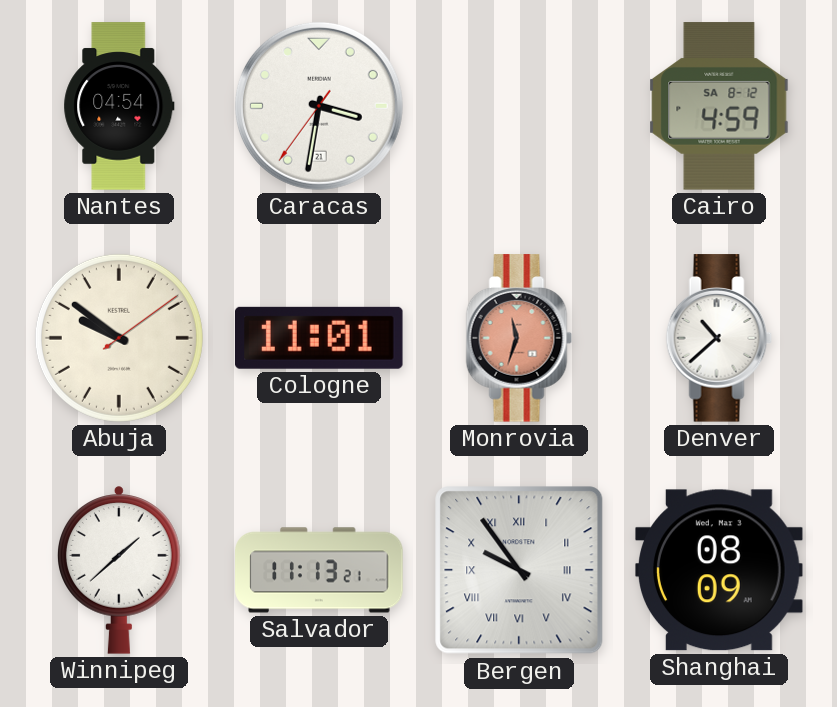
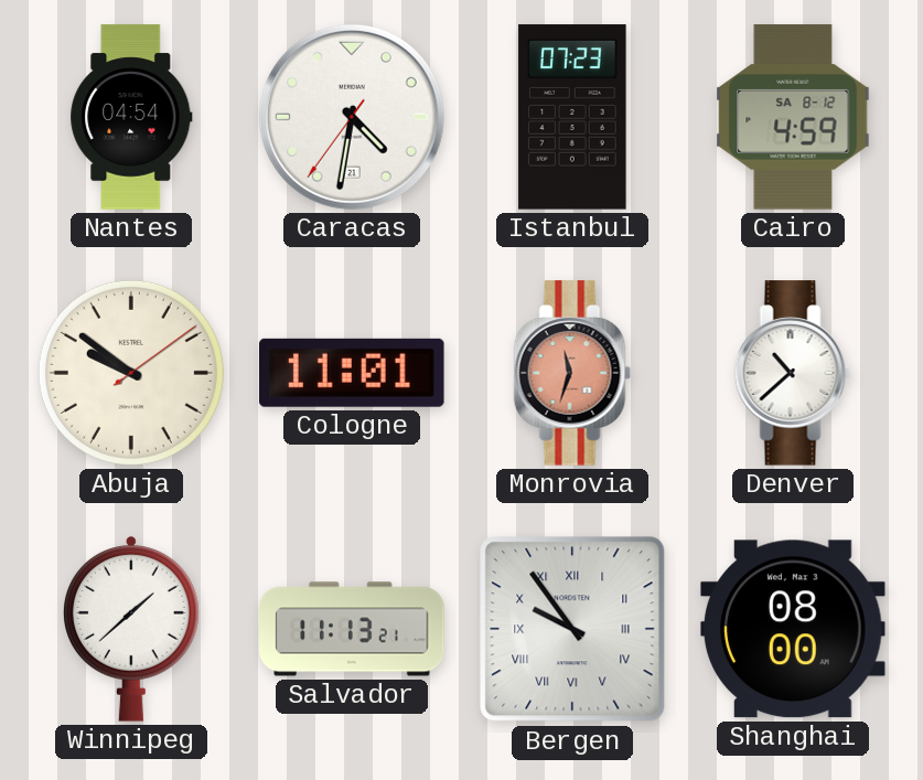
Caracas: 3:31 -> 4:31
Istanbul: none -> 07:23
Shanghai: 08:09 -> 08:00
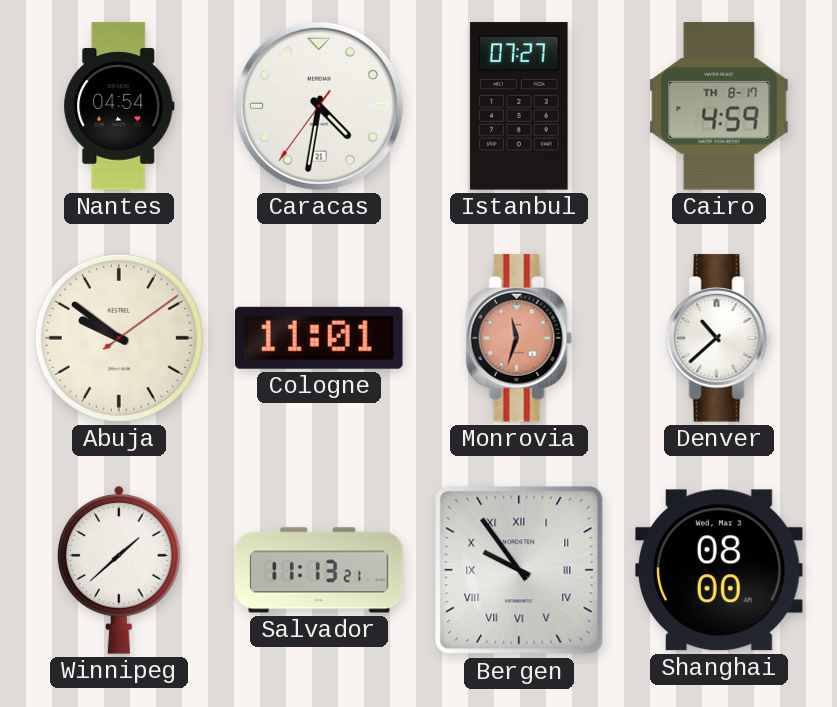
Istanbul: 07:23 -> 07:27
Cairo date: SA 8-12 -> TH 8-17
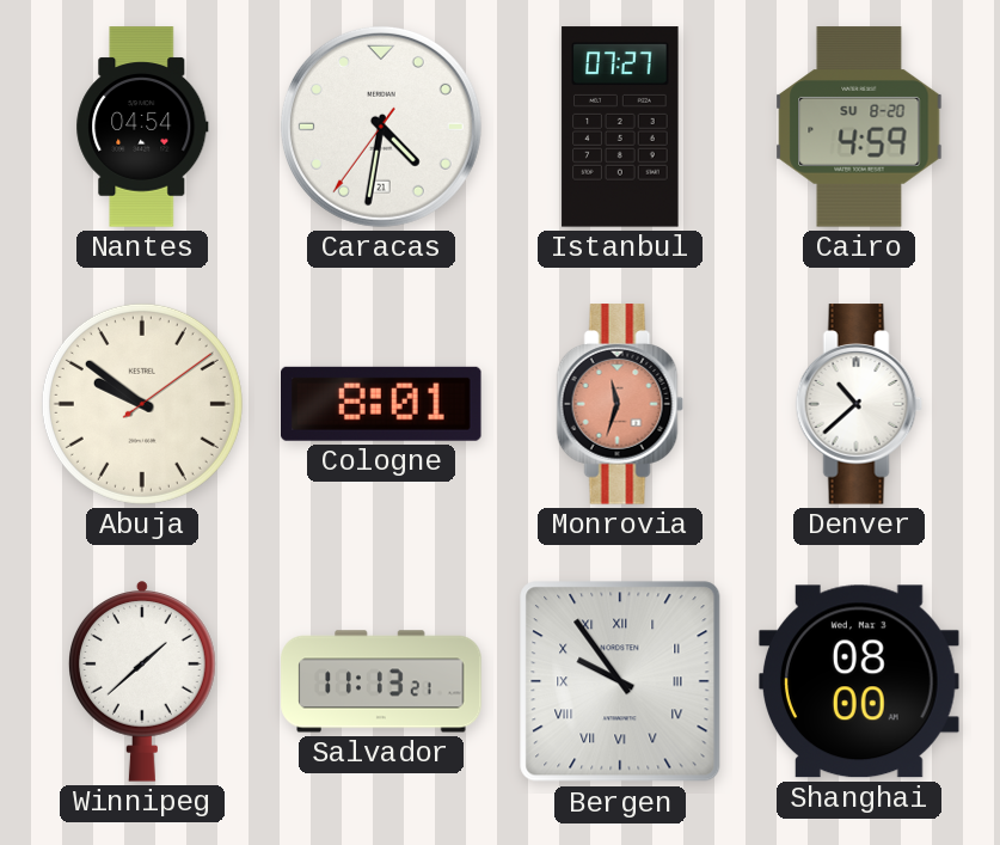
Cairo date: TH 8-17 -> SU 8-20
Cologne: 11:01 -> 8:01
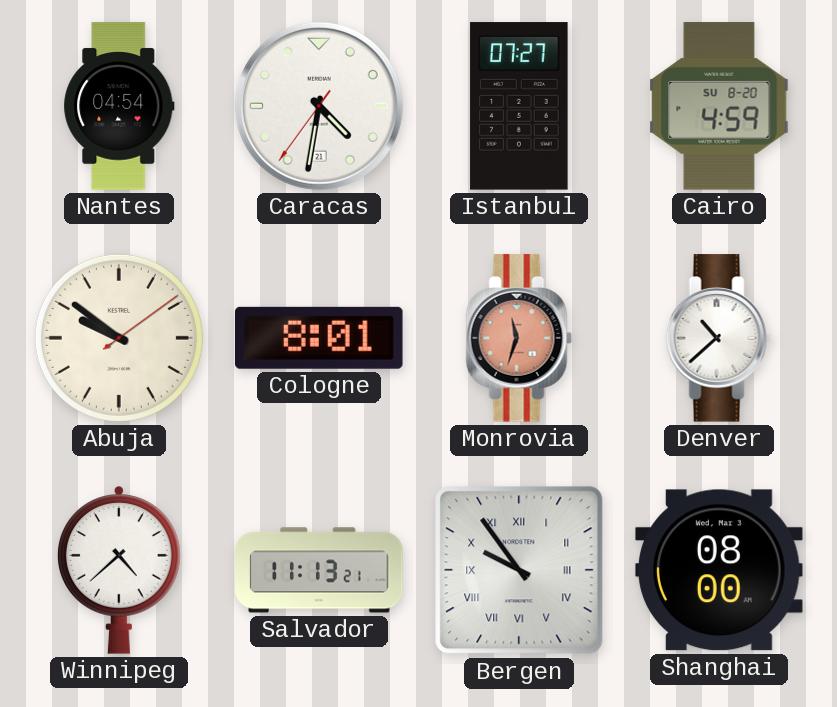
Winnipeg: 1:38 -> 4:38
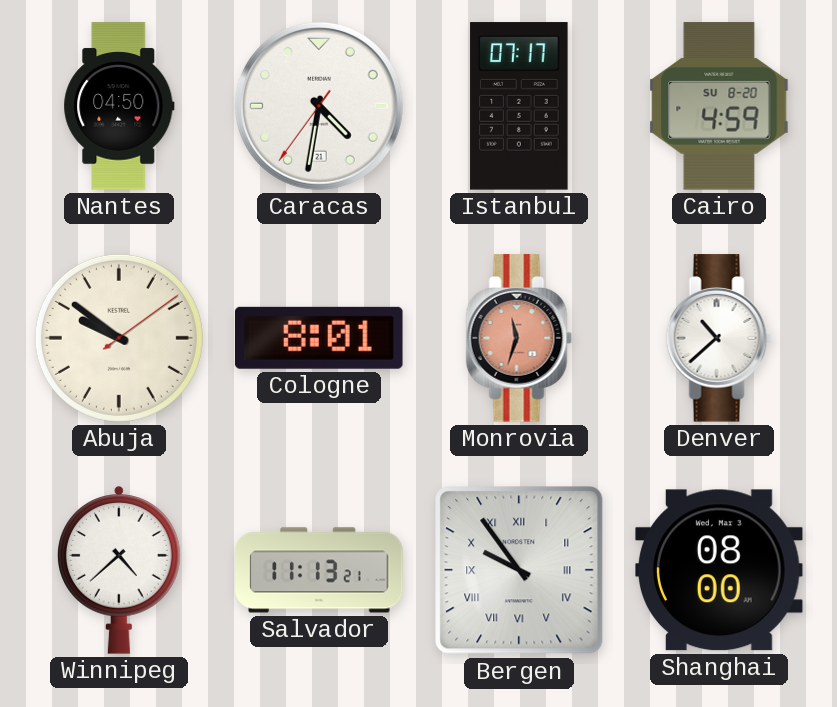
Nantes: 04:54 -> 04:50
Istanbul: 07:27 -> 07:17
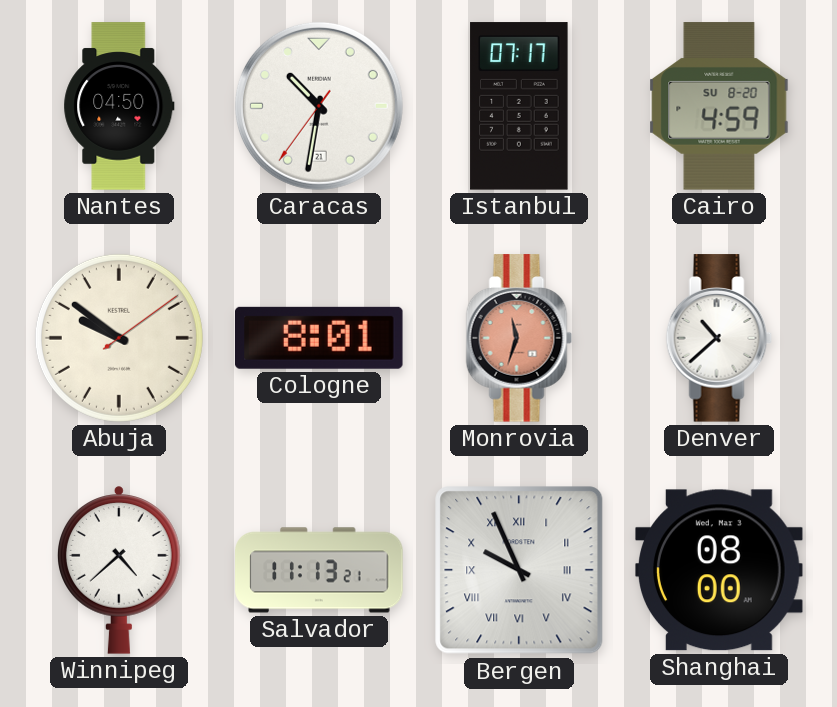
Caracas: 4:31 -> 10:31
Bergen: 9:54 -> 9:56
